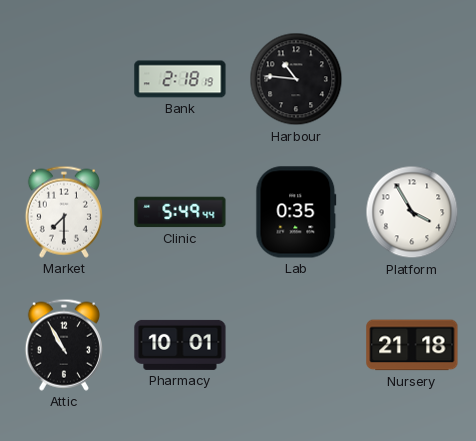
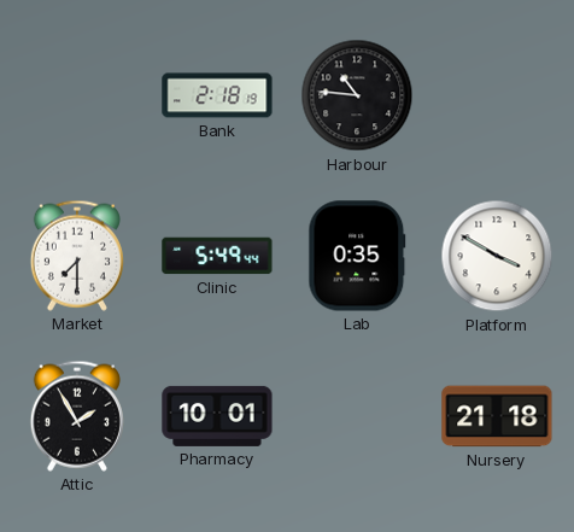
Platform: 3:55 -> 3:50
Attic: 10:55 -> 1:55
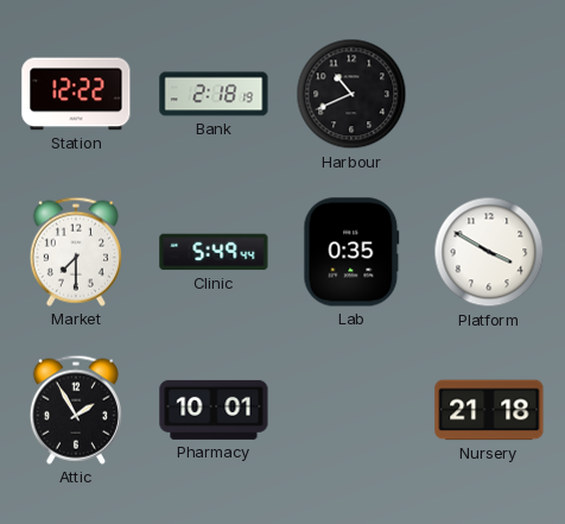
Station: none -> 12:22
Harbour: 10:46 -> 10:41
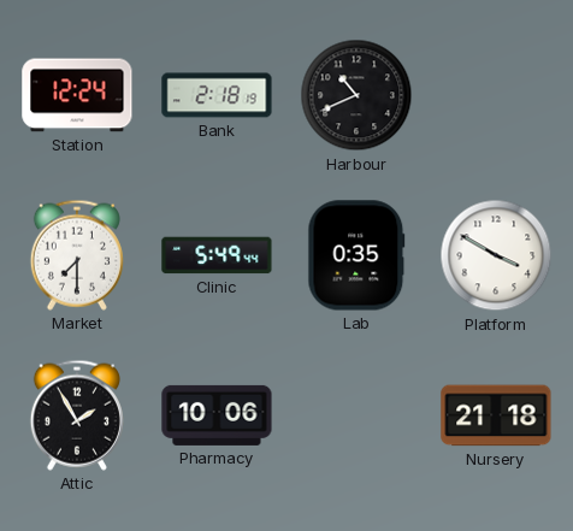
Station: 12:22 -> 12:24
Pharmacy: 10:01 -> 10:06
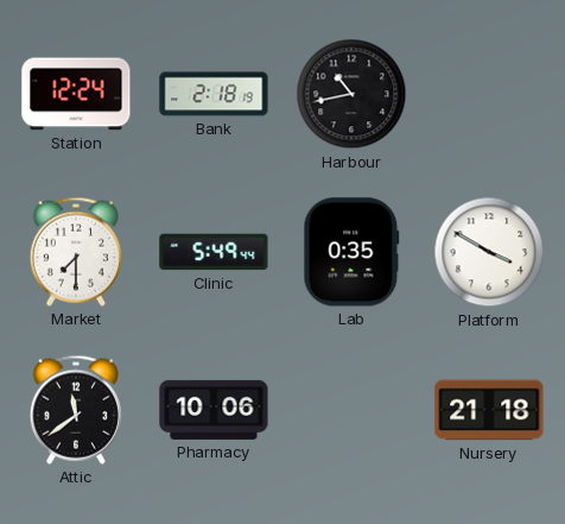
Harbour: 10:41 -> 10:43
Attic: 1:55 -> 11:39
